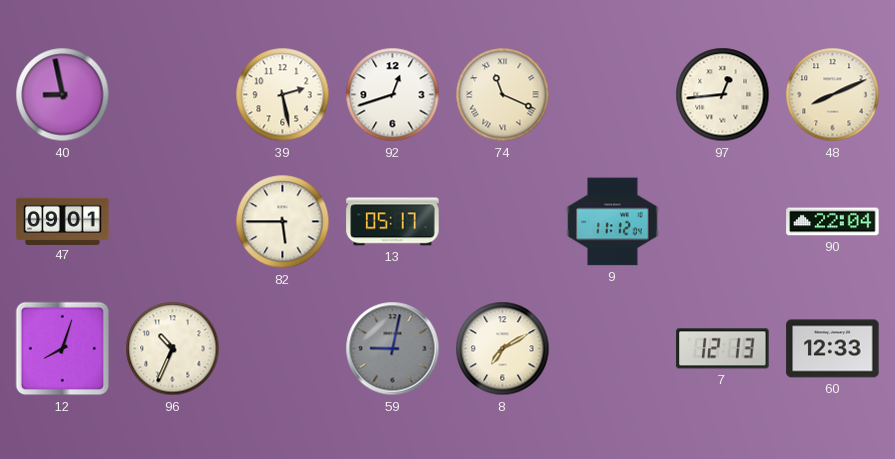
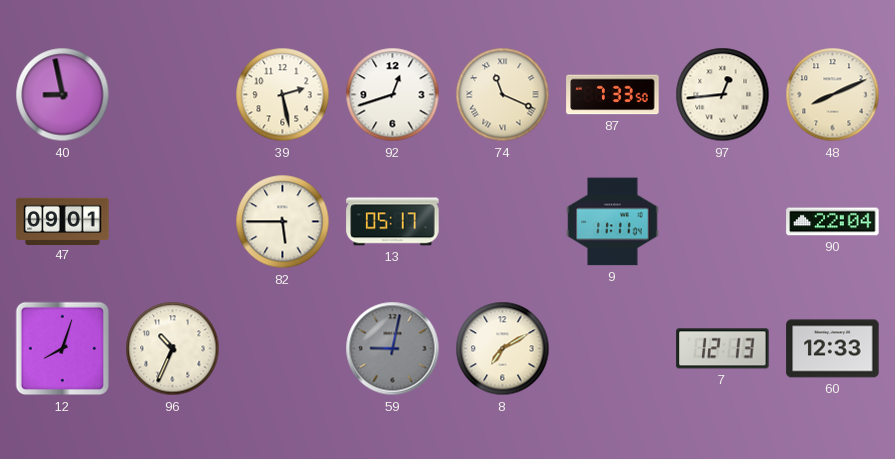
87: none -> 7:33
9: 11:12 -> 11:11
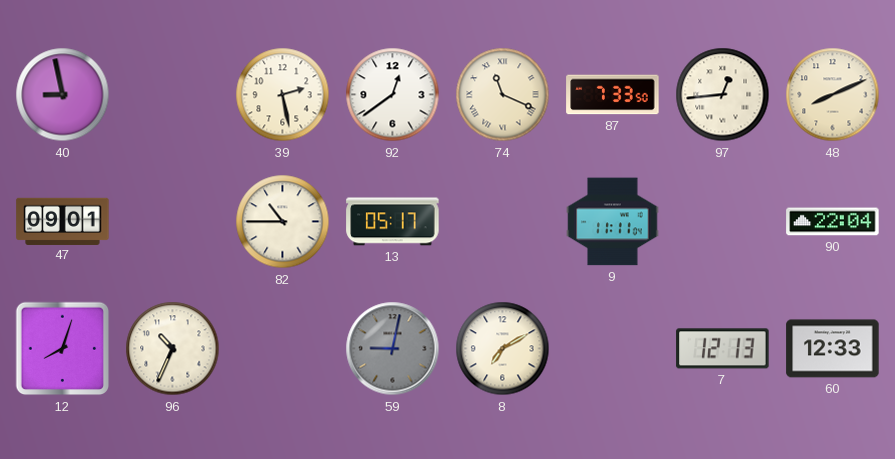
92: 12:42 -> 12:39
82: 5:45 -> 10:45
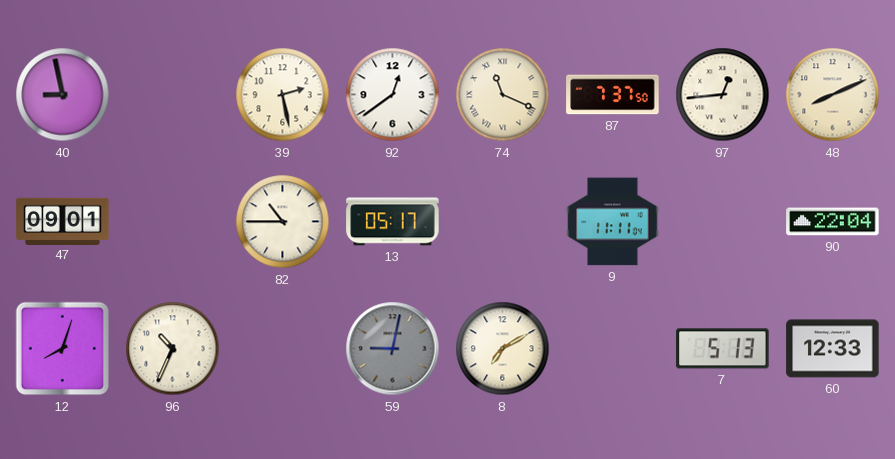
87: 7:33 -> 7:37
7: 12:13 -> 5:13
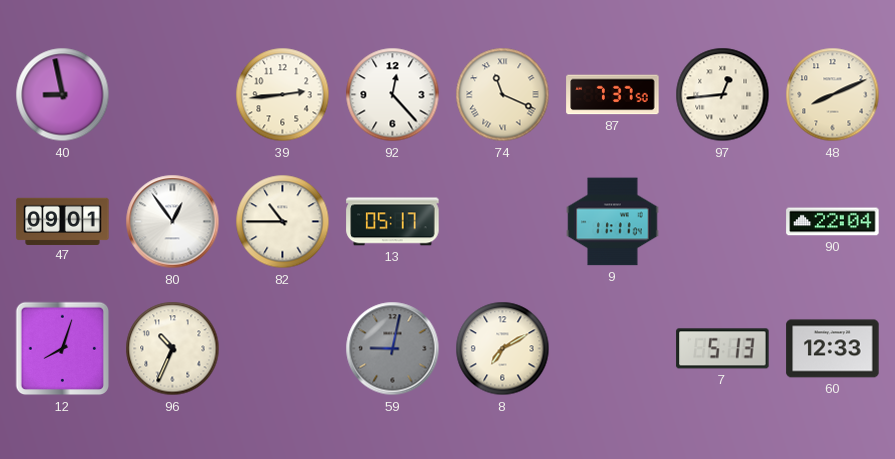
39: 2:28 -> 2:44
92: 12:39 -> 12:23
80: none -> 12:54
